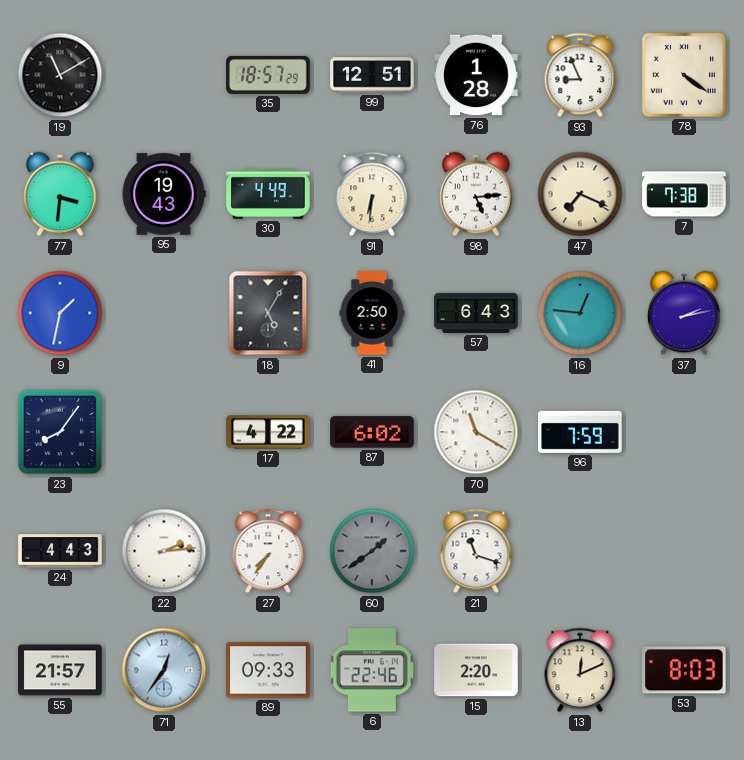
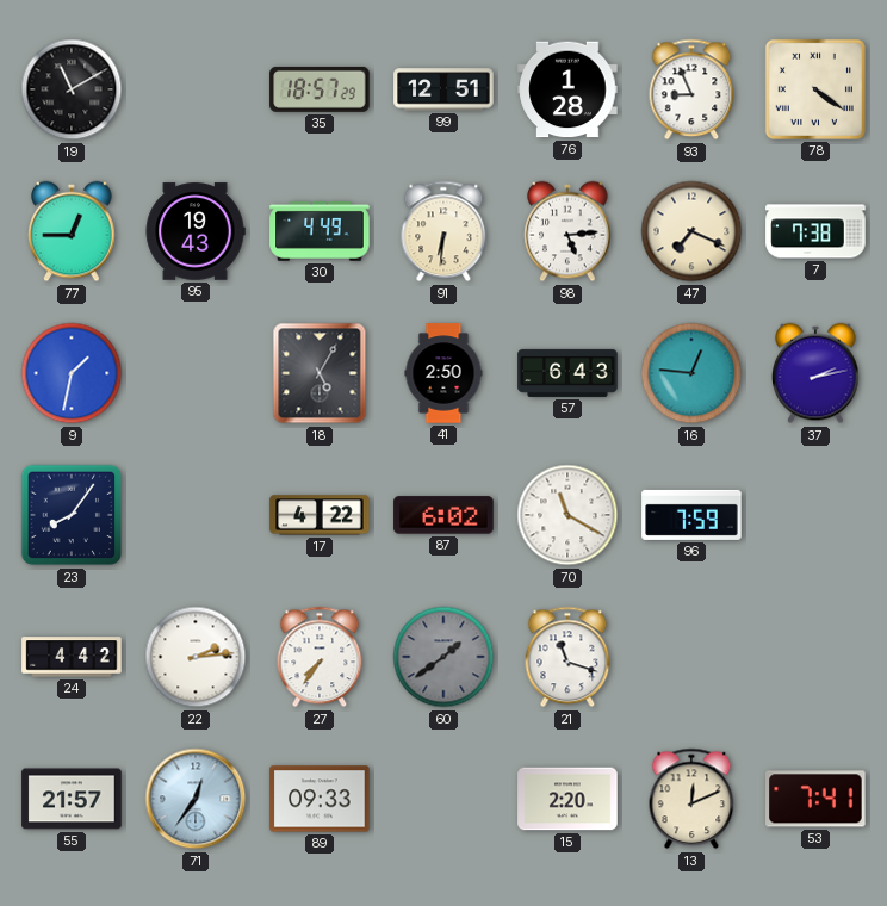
77: 3:31 -> 12:45
24: 4:43 -> 4:42
6: 22:46 -> none
53: 8:03 -> 7:41
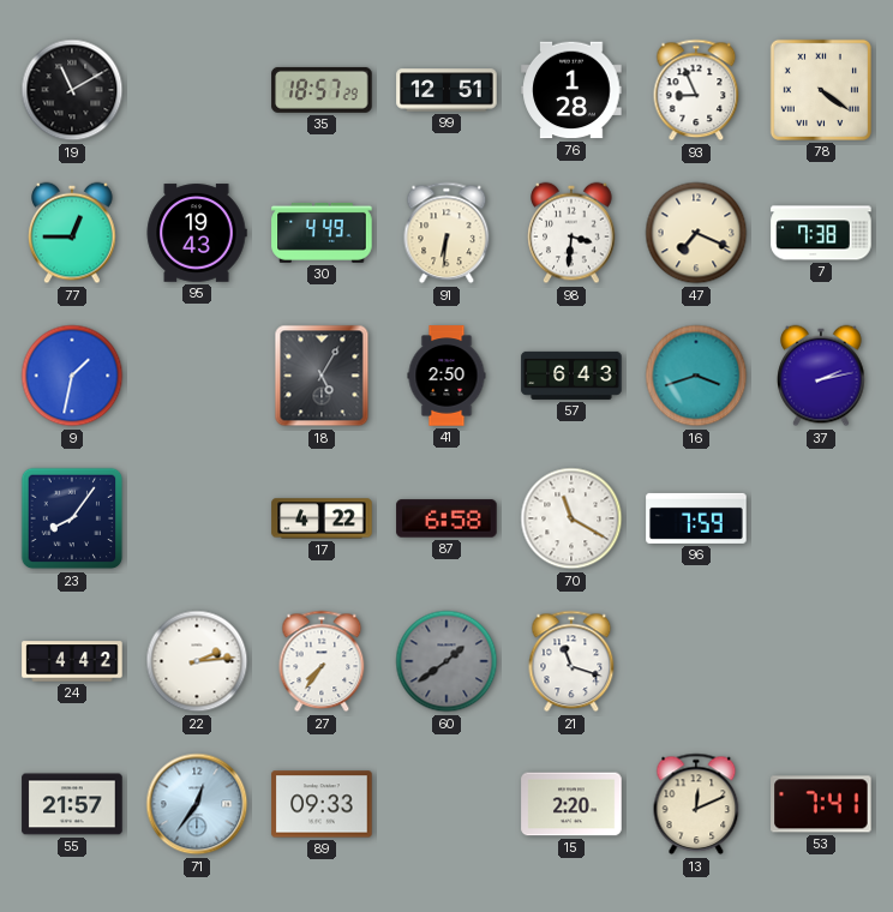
98: 5:14 -> 3:31
16: 12:46 -> 3:42
87: 6:02 -> 6:58
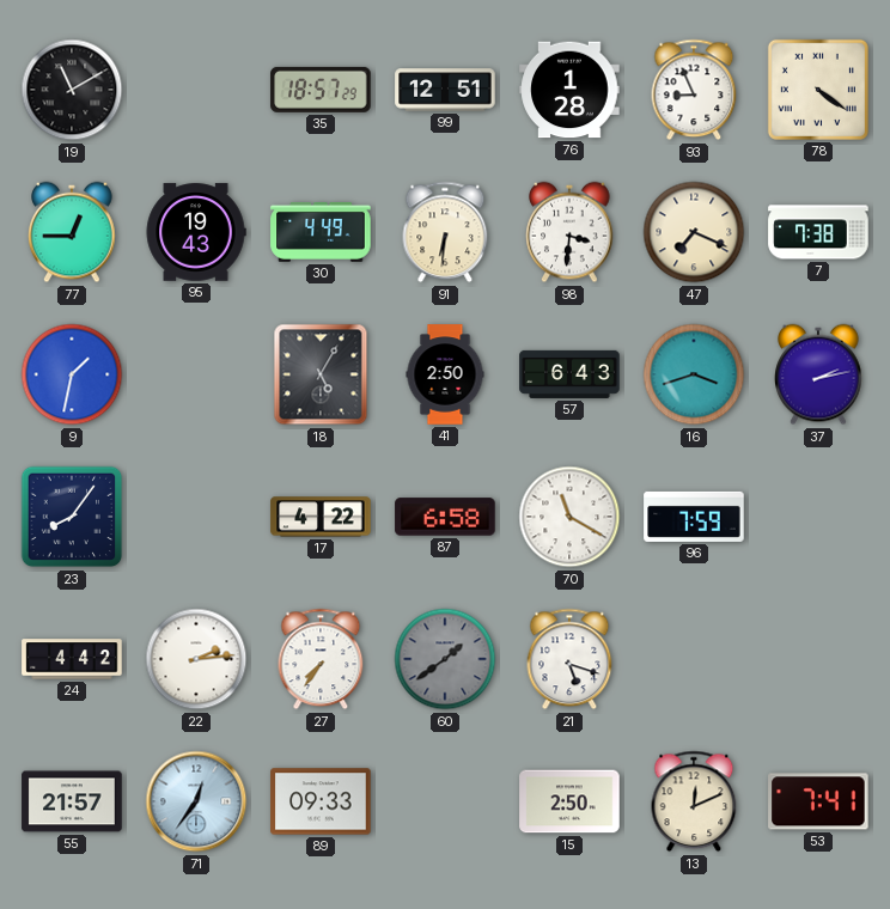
21: 11:18 -> 5:18
15: 2:20 -> 2:50
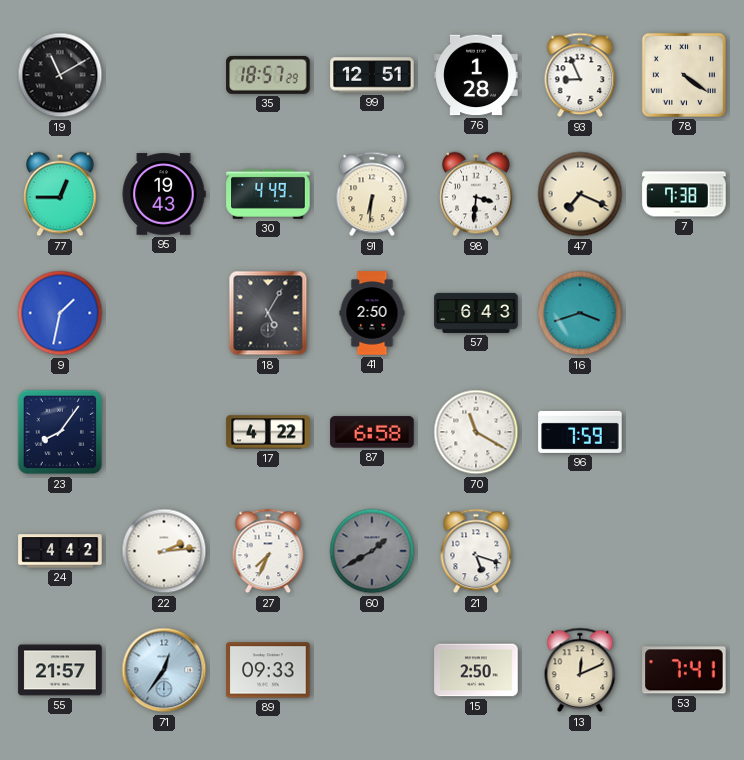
37: 2:13 -> none
27: 7:36 -> 7:34
60: 1:39 -> 1:40
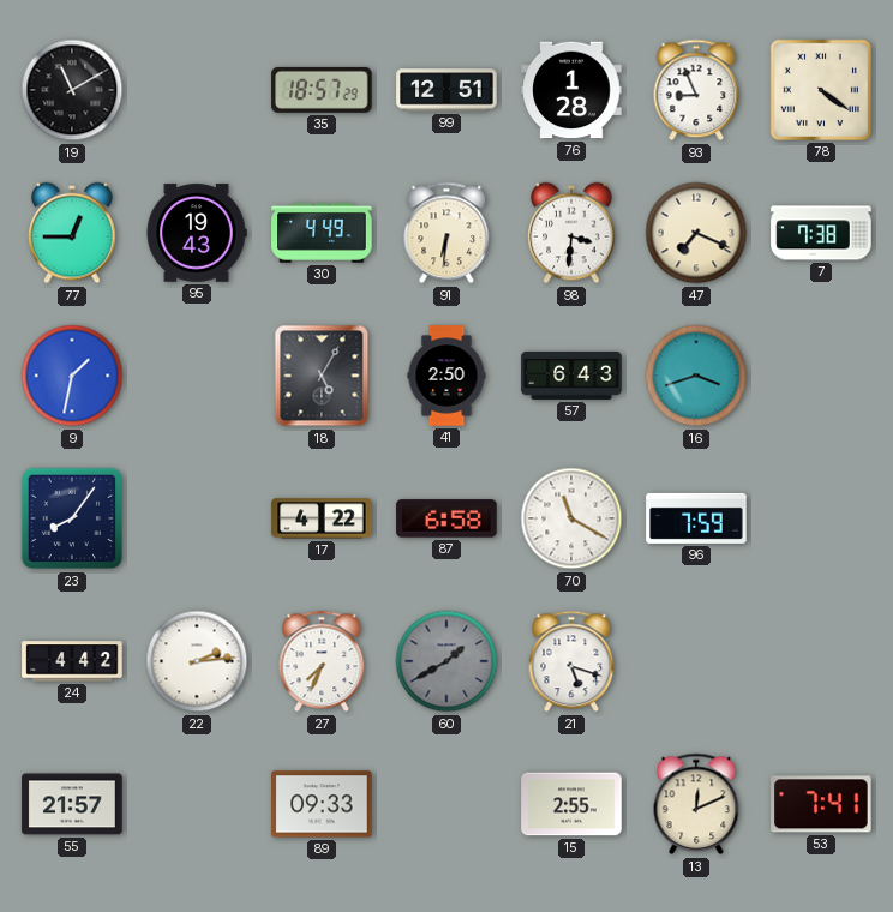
71: 12:36 -> none
15: 2:50 -> 2:55
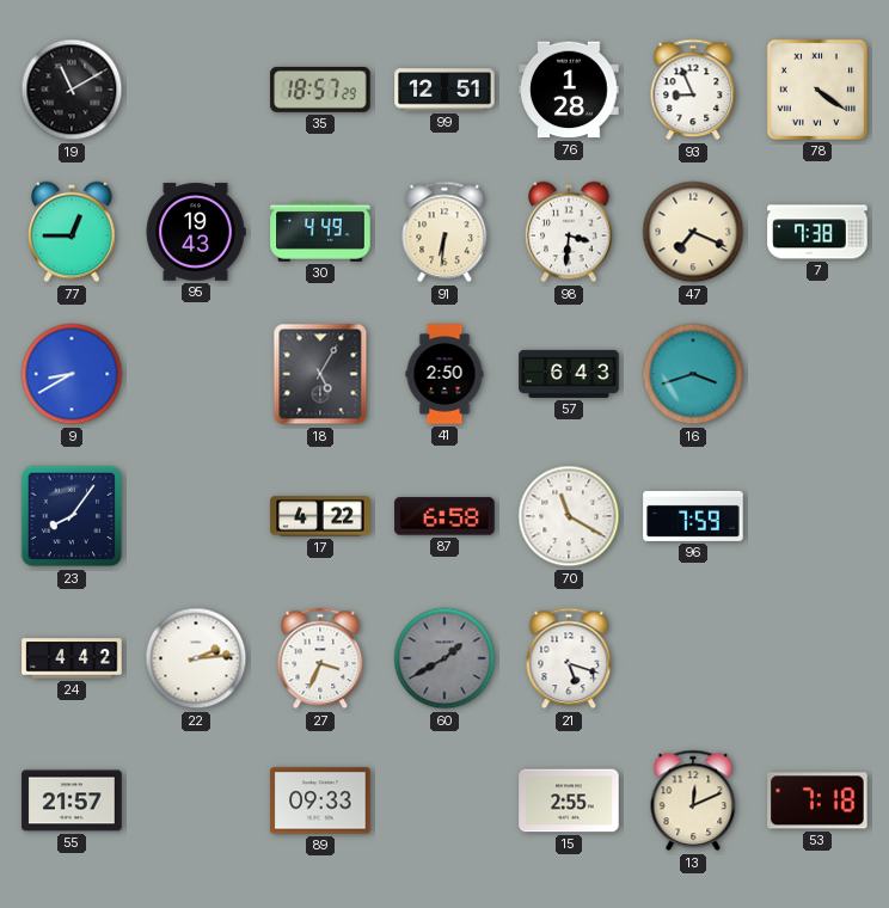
9: 1:32 -> 8:40
27: 7:34 -> 3:34
53: 7:41 -> 7:18
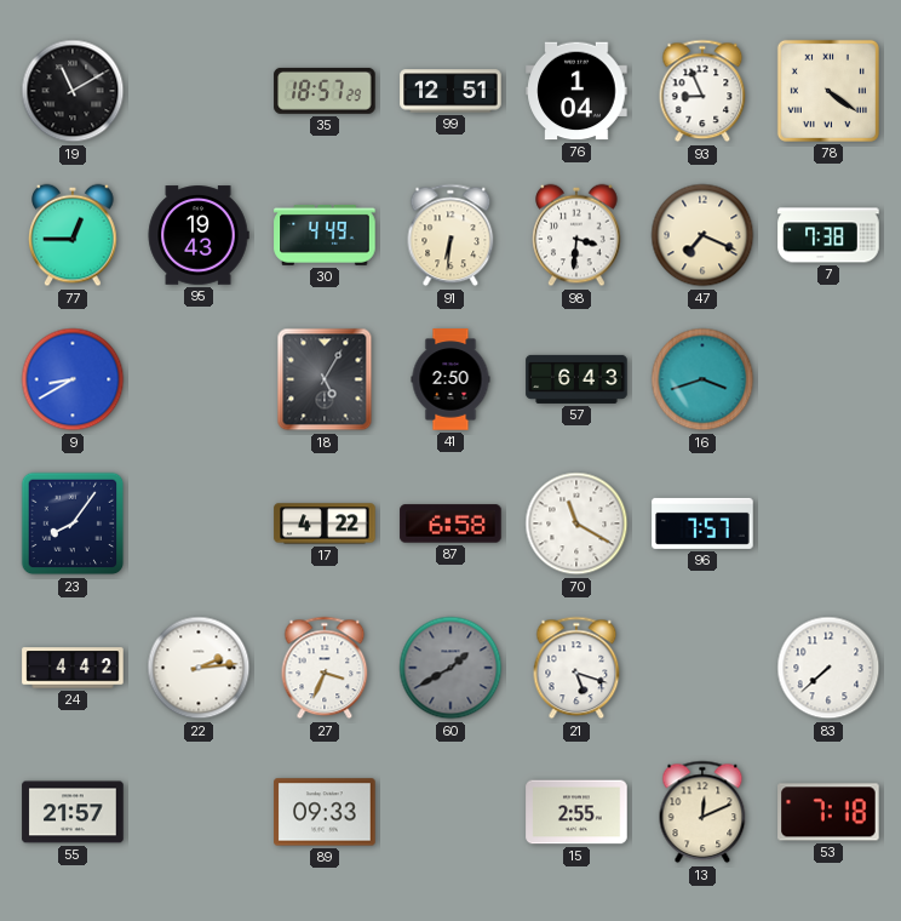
76: 1:28 -> 1:04
96: 7:59 -> 7:57
83: none -> 7:38
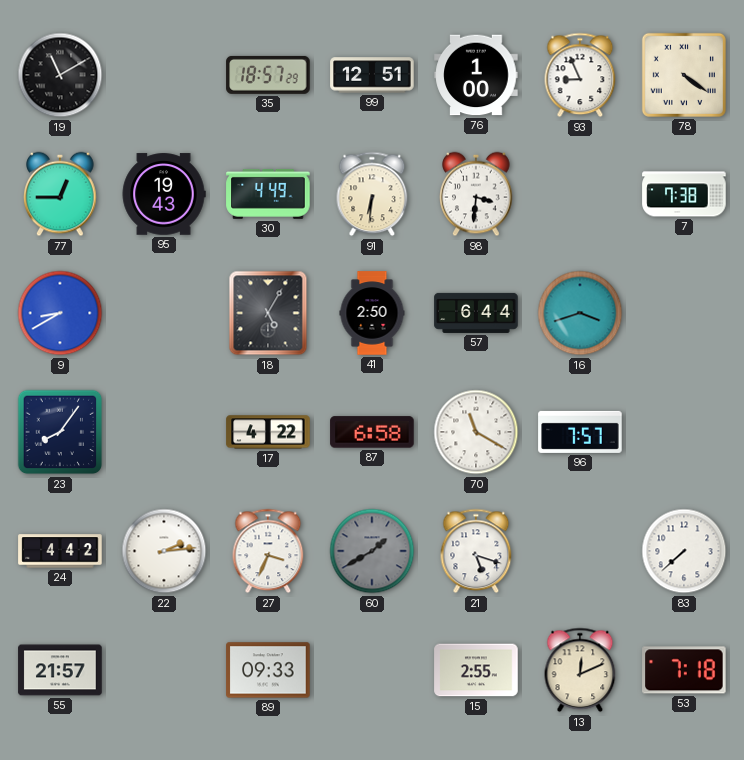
76: 1:04 -> 1:00
47: 7:19 -> none
57: 6:43 -> 6:44
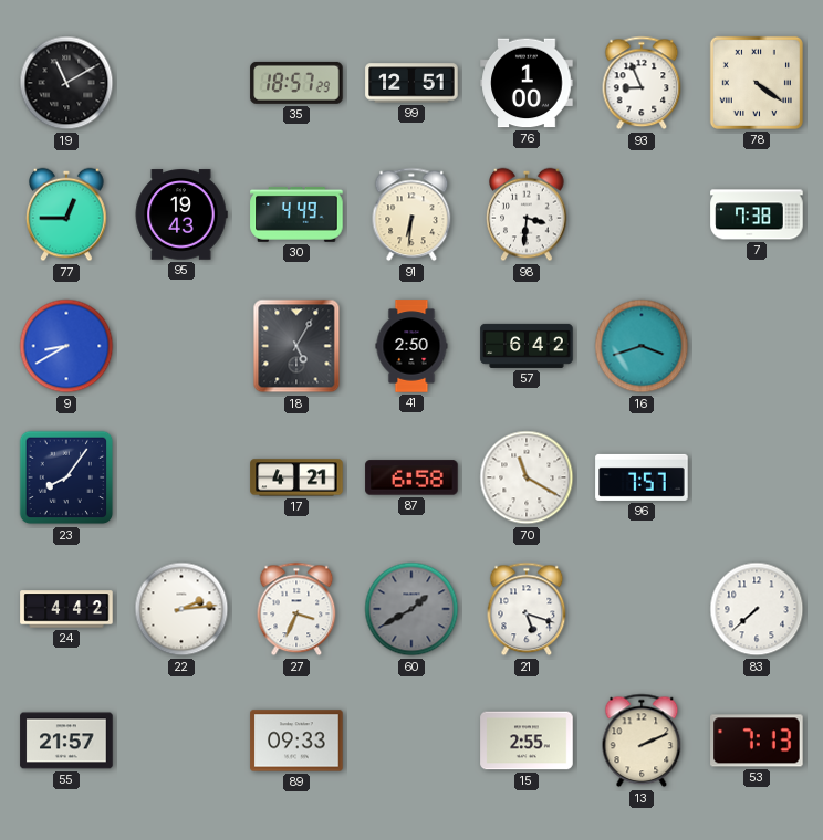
57: 6:44 -> 6:42
17: 4:22 -> 4:21
13: 12:11 -> 2:11
53: 7:18 -> 7:13
